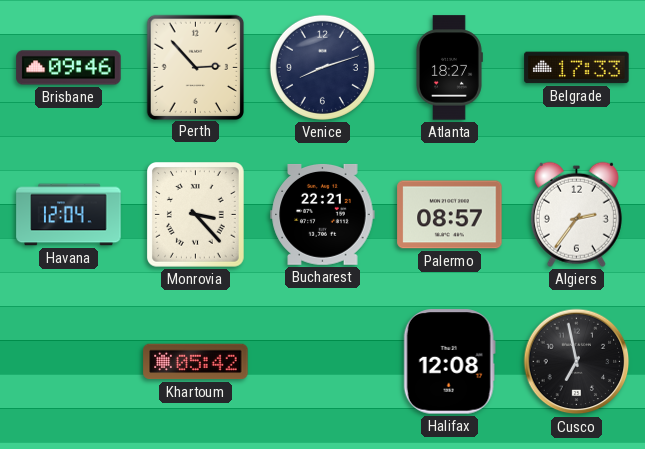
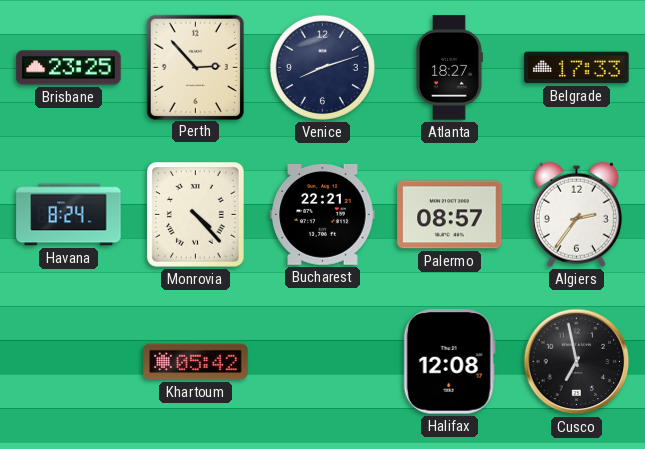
Brisbane: 09:46 -> 23:25
Havana: 12:04 -> 8:24
Monrovia: 3:23 -> 4:23
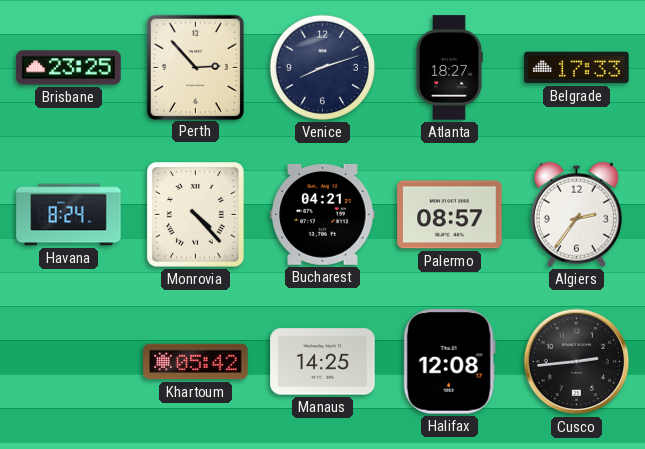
Bucharest: 22:21 -> 04:21
Manaus: none -> 14:25
Cusco: 6:58 -> 2:44
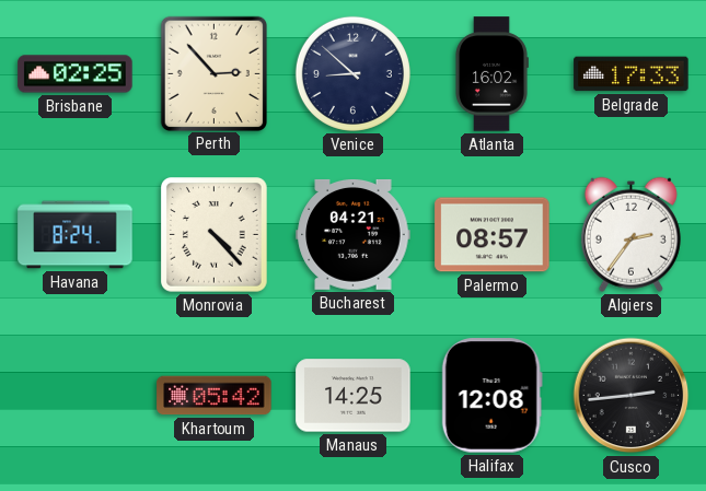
Brisbane: 23:25 -> 02:25
Venice: 8:12 -> 8:52
Atlanta: 18:27 -> 16:02
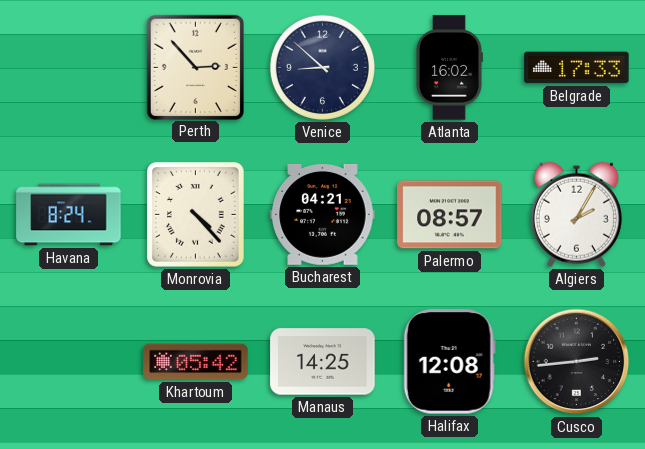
Brisbane: 02:25 -> none
Algiers: 2:36 -> 2:05
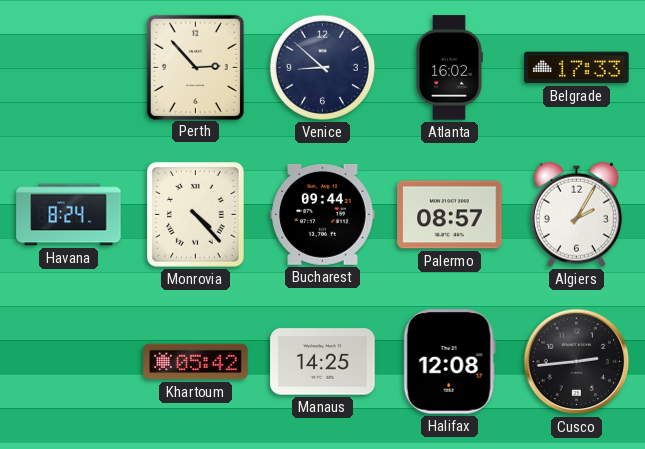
Bucharest: 04:21 -> 09:44
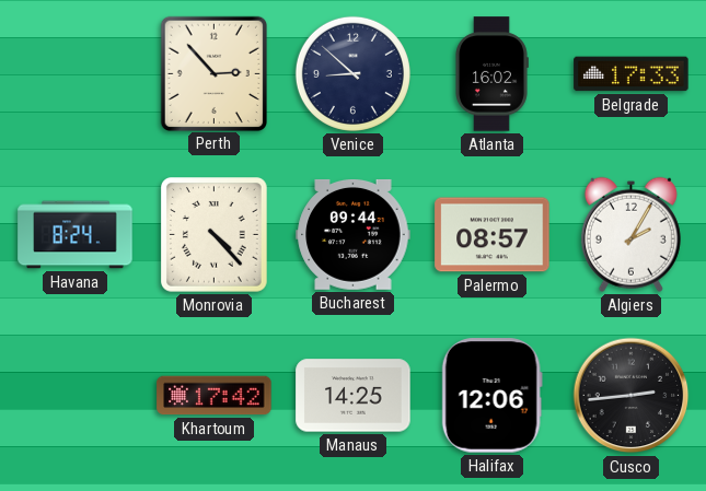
Khartoum: 05:42 -> 17:42
Halifax: 12:08 -> 12:06
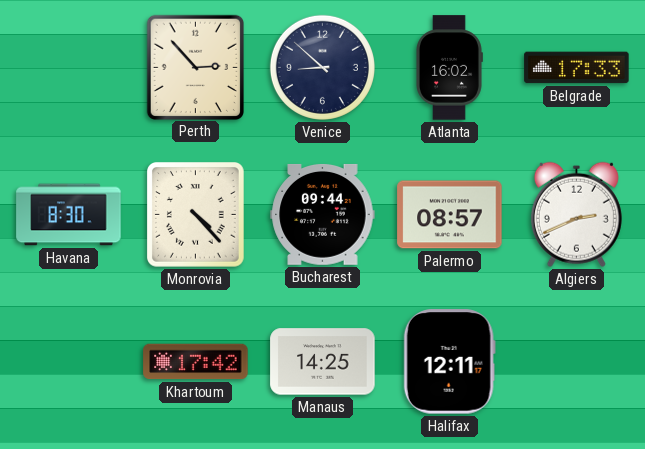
Havana: 8:24 -> 8:30
Algiers: 2:05 -> 2:41
Halifax: 12:06 -> 12:11
Cusco: 2:44 -> none
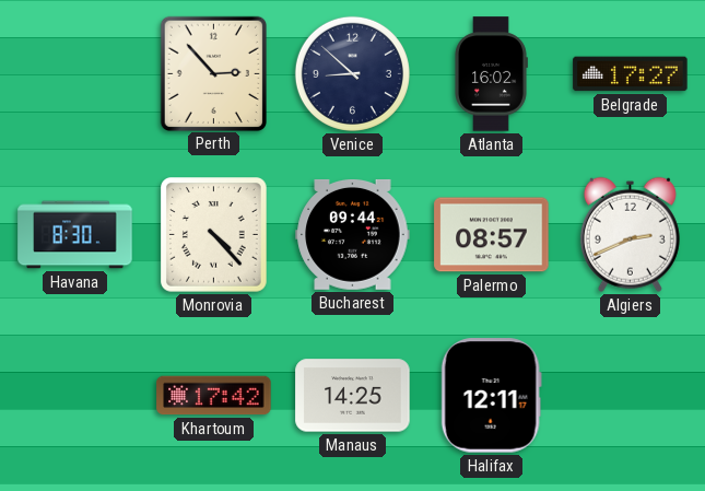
Belgrade: 17:33 -> 17:27
